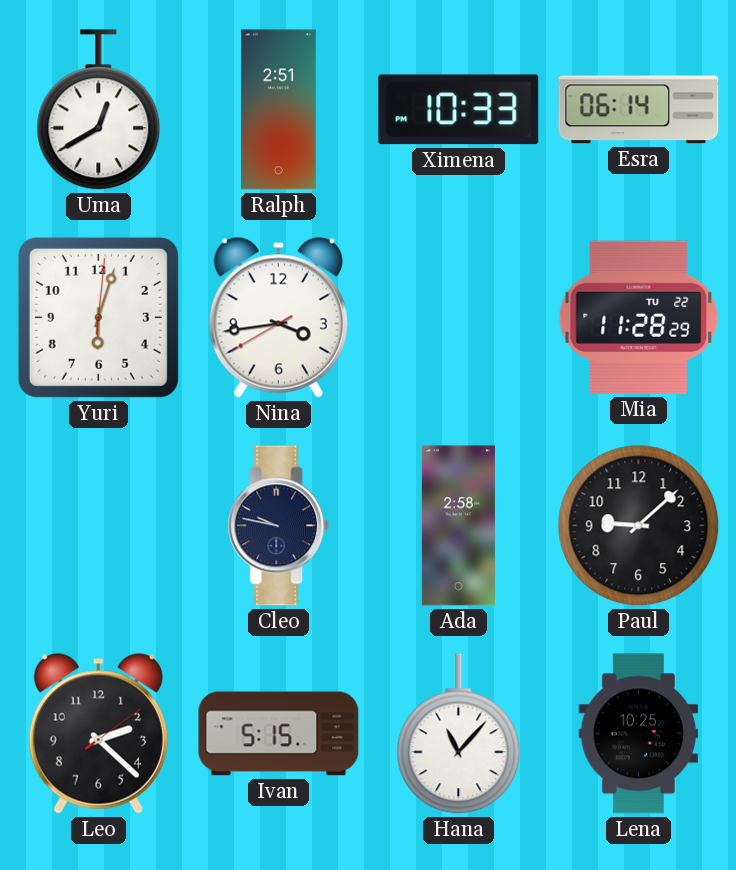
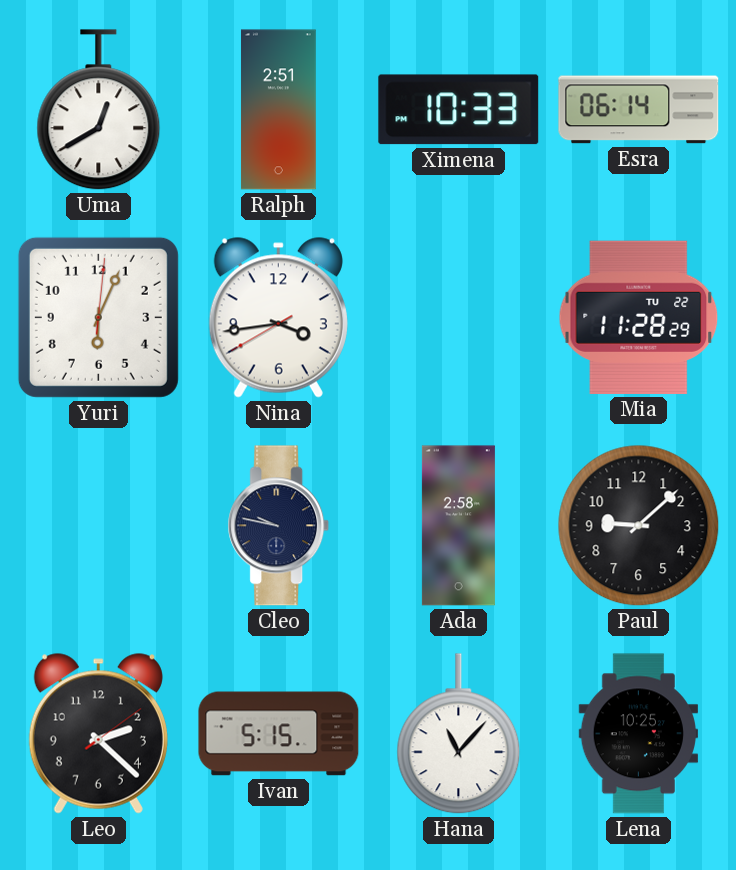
Yuri: 6:03 -> 6:04
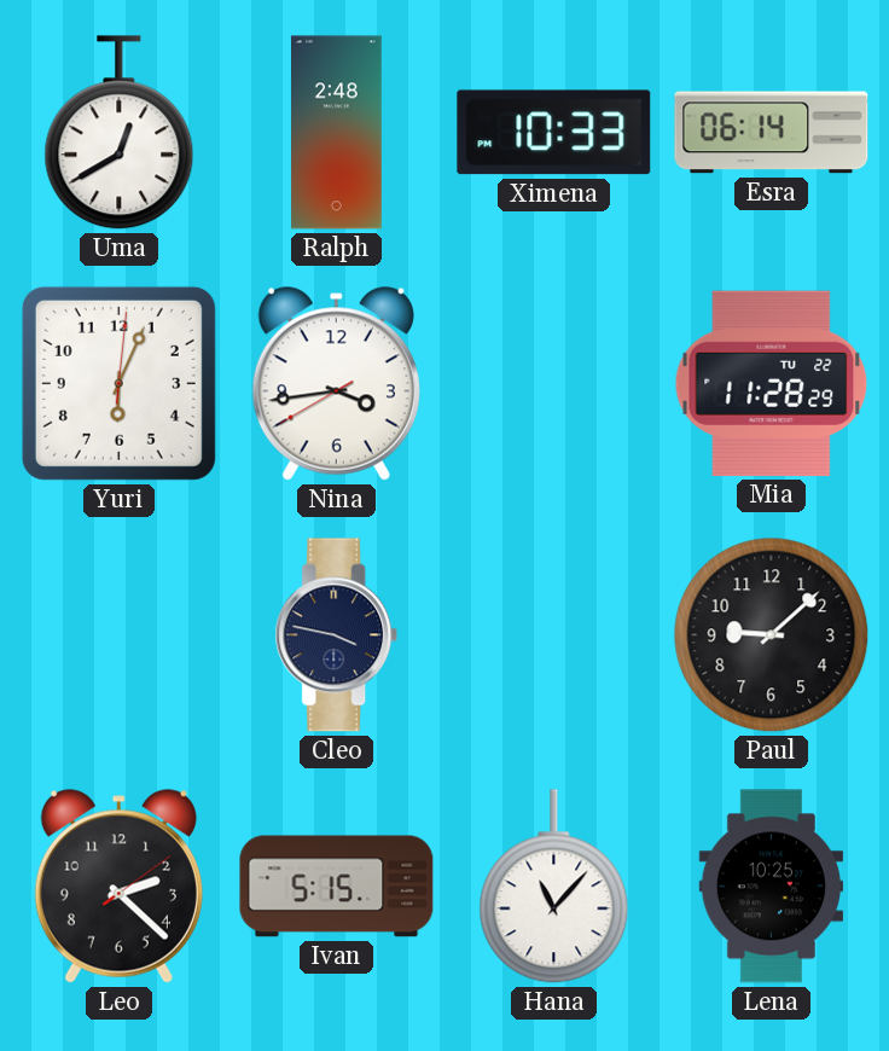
Ralph: 2:51 -> 2:48
Cleo: 9:47 -> 3:47
Ada: 2:58 -> none
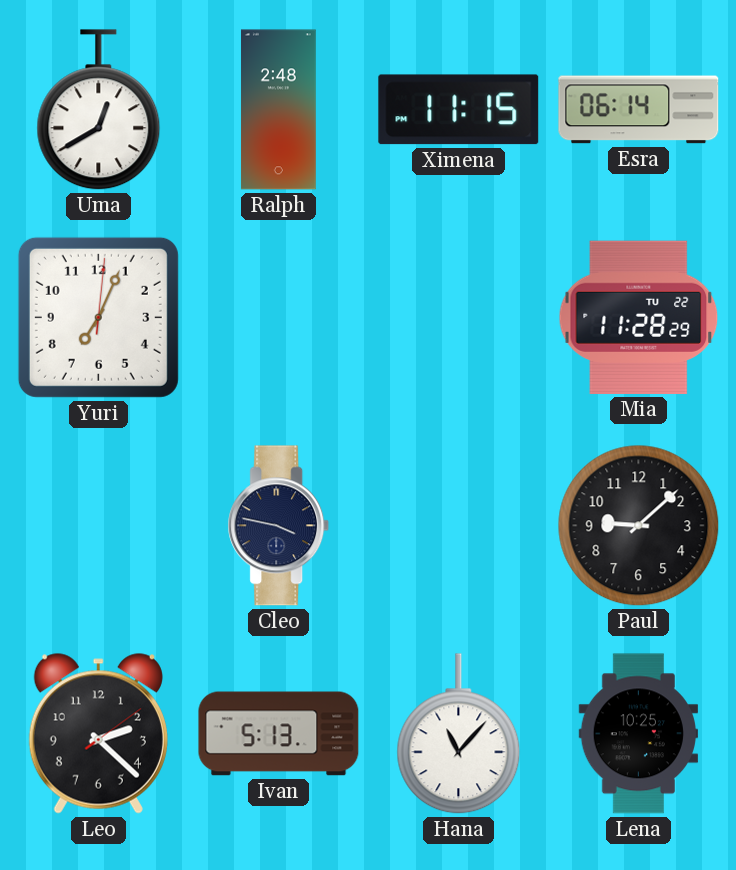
Ximena: 10:33 -> 11:15
Yuri: 6:04 -> 7:04
Nina: 3:43 -> none
Ivan: 5:15 -> 5:13
